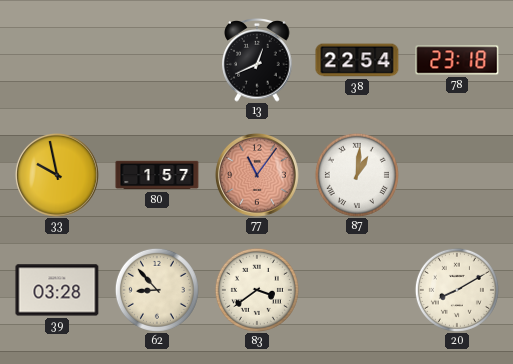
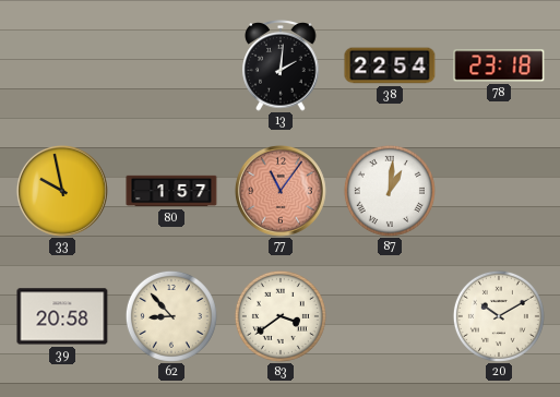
13: 12:41 -> 2:01
39: 03:28 -> 20:58
20: 8:10 -> 10:10
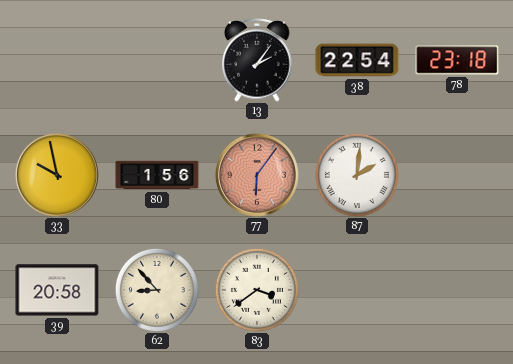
13: 2:01 -> 2:06
80: 1:57 -> 1:56
77: 11:06 -> 6:06
87: 1:01 -> 2:01
20: 10:10 -> none
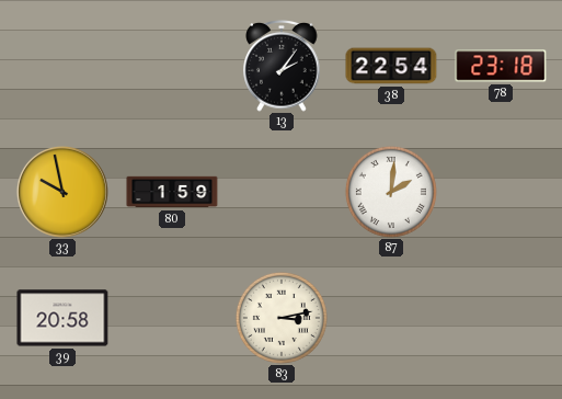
80: 1:56 -> 1:59
77: 6:06 -> none
62: 8:53 -> none
83: 3:39 -> 3:13
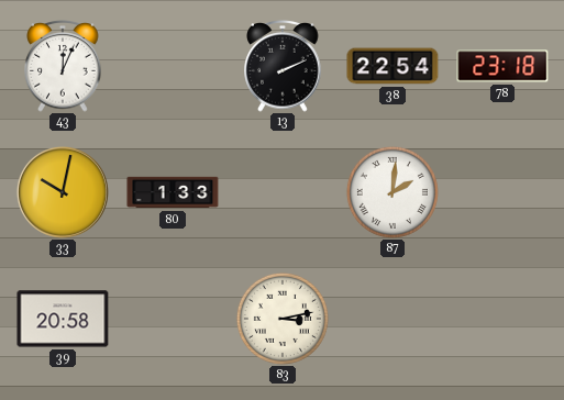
43: none -> 12:04
13: 2:06 -> 2:11
33: 9:58 -> 10:02
80: 1:59 -> 1:33
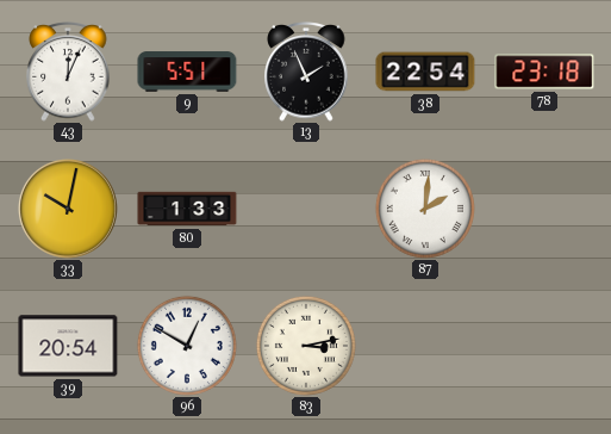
9: none -> 5:51
13: 2:11 -> 1:56
39: 20:58 -> 20:54
96: none -> 12:50
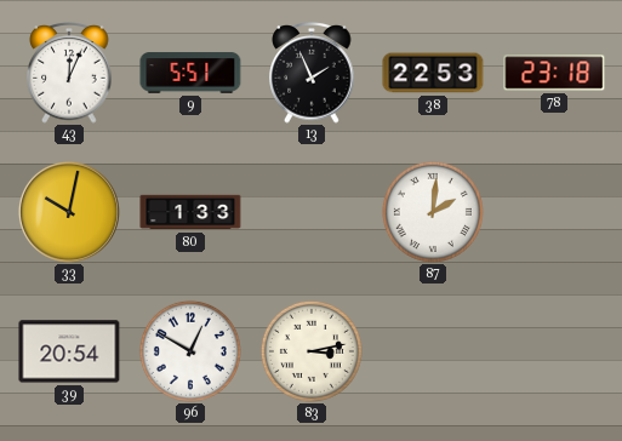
38: 22:54 -> 22:53
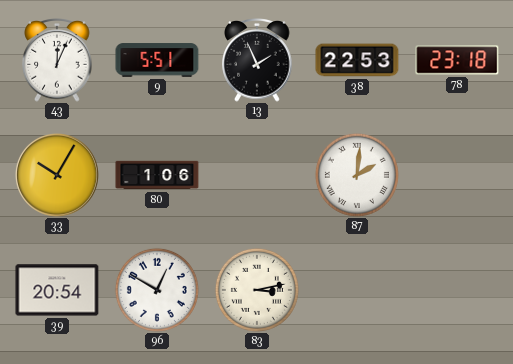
33: 10:02 -> 10:05
80: 1:33 -> 1:06
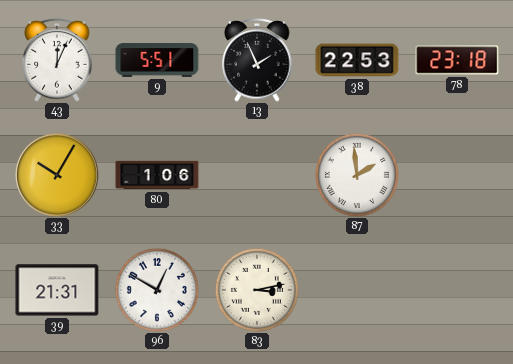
87: 2:01 -> 1:59
39: 20:54 -> 21:31
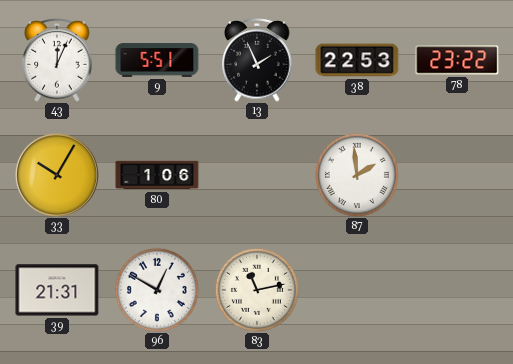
78: 23:18 -> 23:22
83: 3:13 -> 11:13
